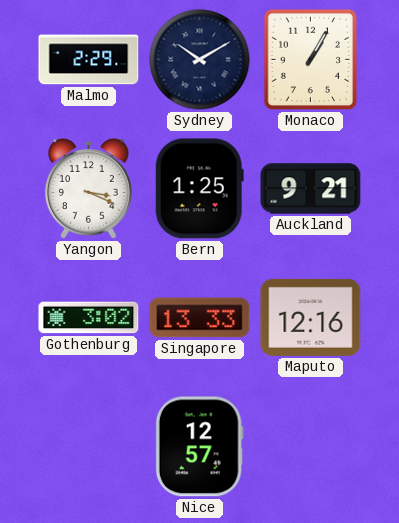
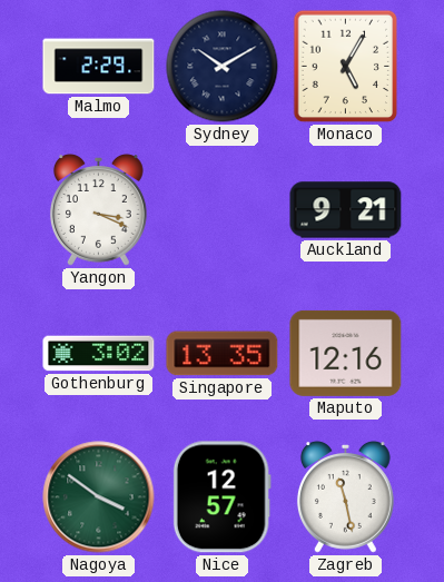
Monaco: 1:05 -> 5:05
Bern: 1:25 -> none
Singapore: 13:33 -> 13:35
Nagoya: none -> 3:51
Zagreb: none -> 11:28
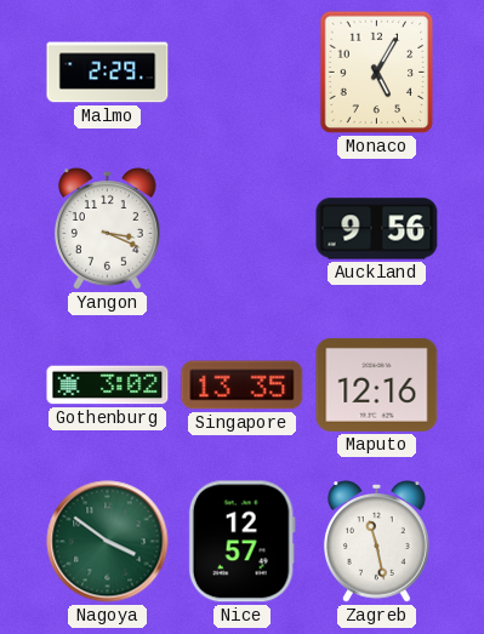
Sydney: 10:10 -> none
Auckland: 9:21 -> 9:56
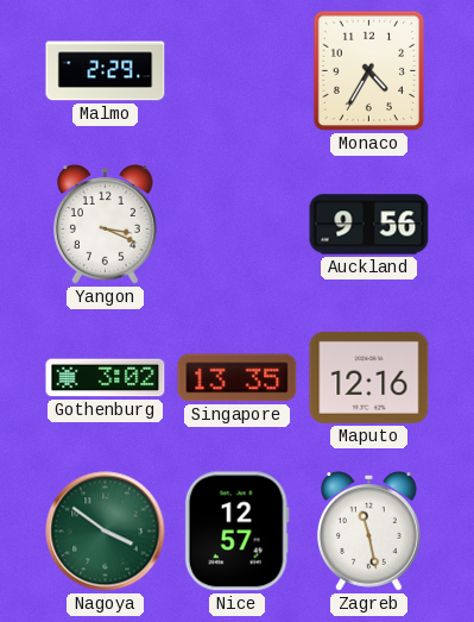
Monaco: 5:05 -> 4:35
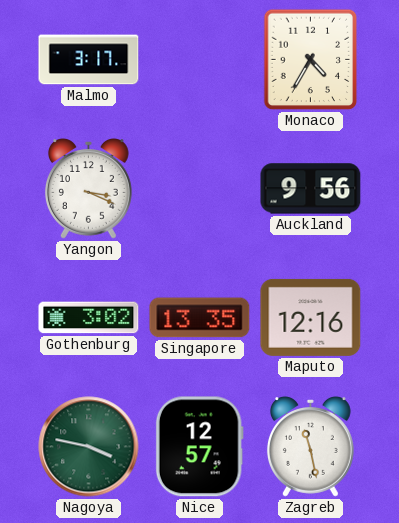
Malmo: 2:29 -> 3:17
Nagoya: 3:51 -> 3:47
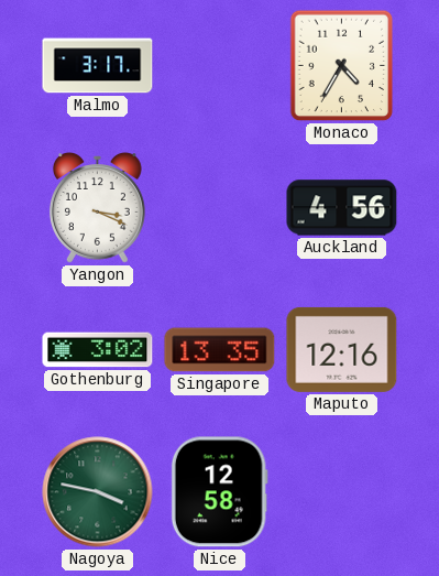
Auckland: 9:56 -> 4:56
Nice: 12:57 -> 12:58
Zagreb: 11:28 -> none
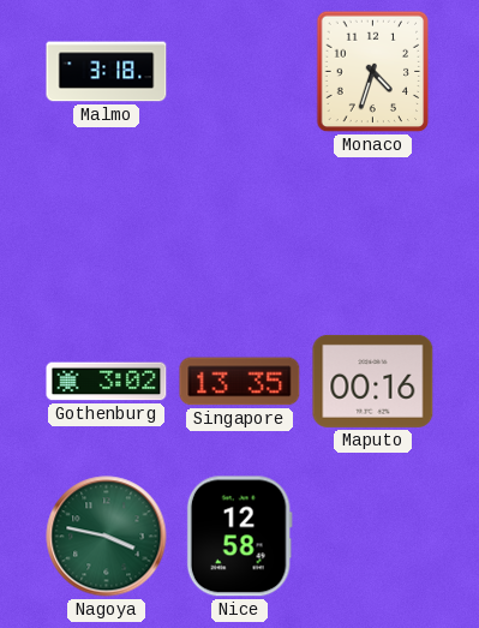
Malmo: 3:17 -> 3:18
Monaco: 4:35 -> 4:33
Yangon: 3:19 -> none
Auckland: 4:56 -> none
Maputo: 12:16 -> 00:16
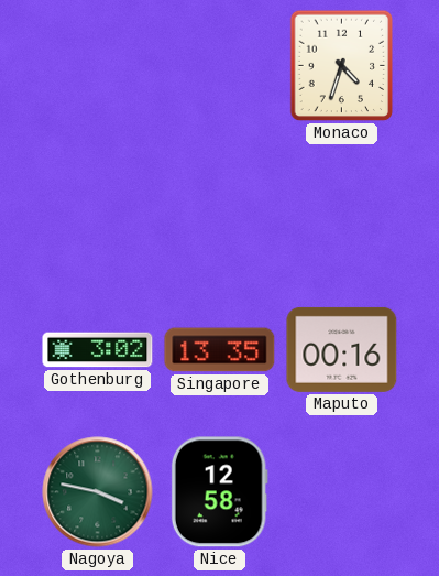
Malmo: 3:18 -> none
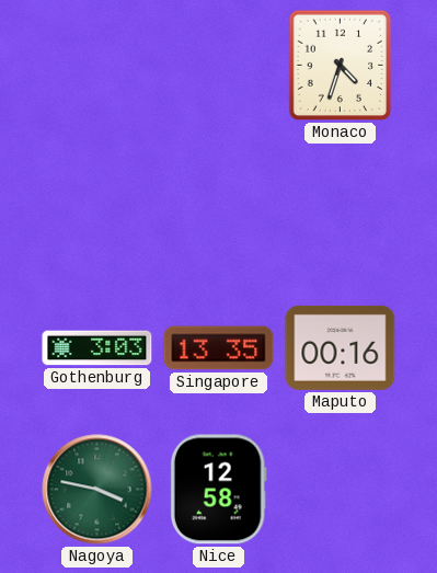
Gothenburg: 3:02 -> 3:03
